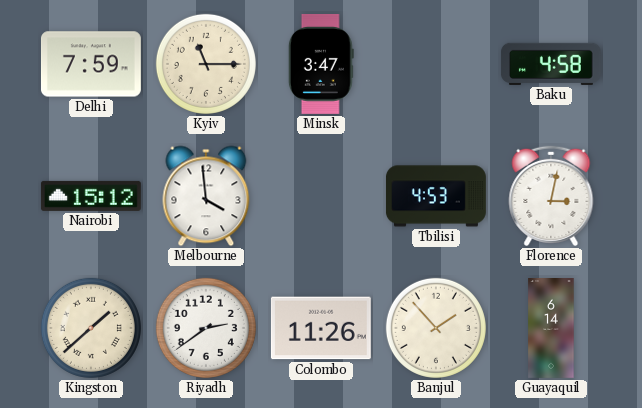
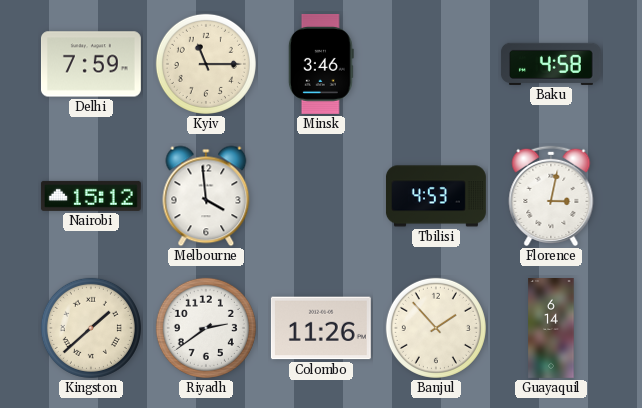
Minsk: 3:47 -> 3:46
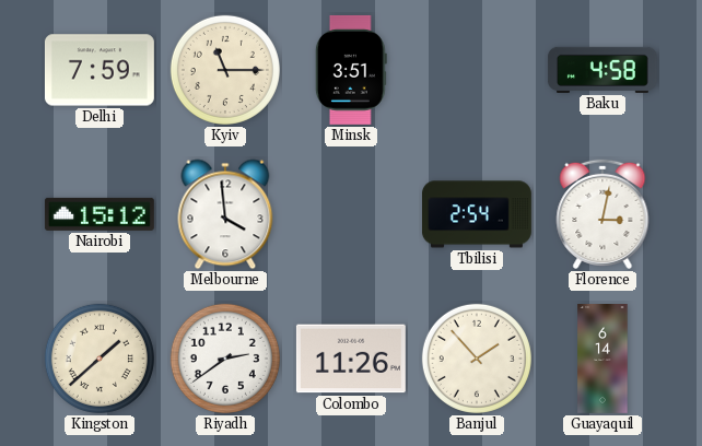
Minsk: 3:46 -> 3:51
Tbilisi: 4:53 -> 2:54
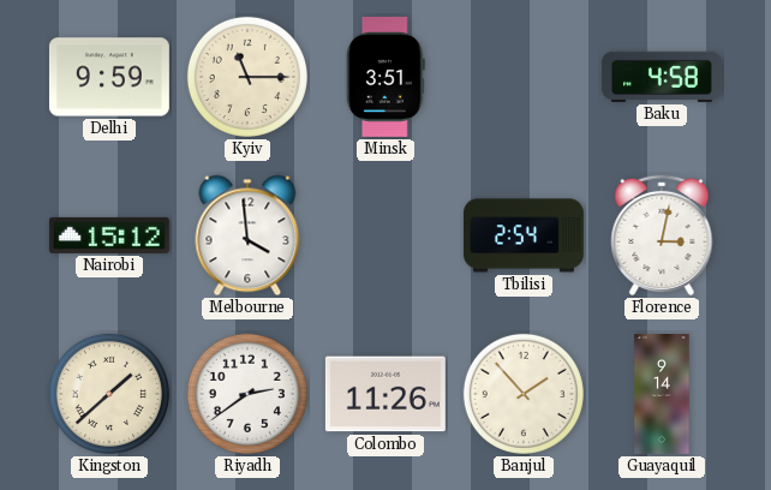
Delhi: 7:59 -> 9:59
Guayaquil: 6:14 -> 9:14
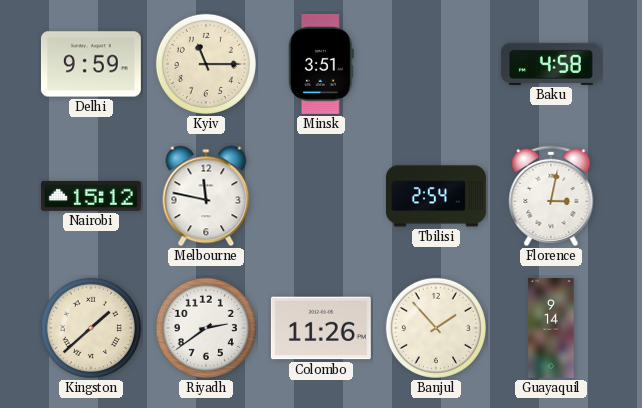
Melbourne: 3:59 -> 11:47
